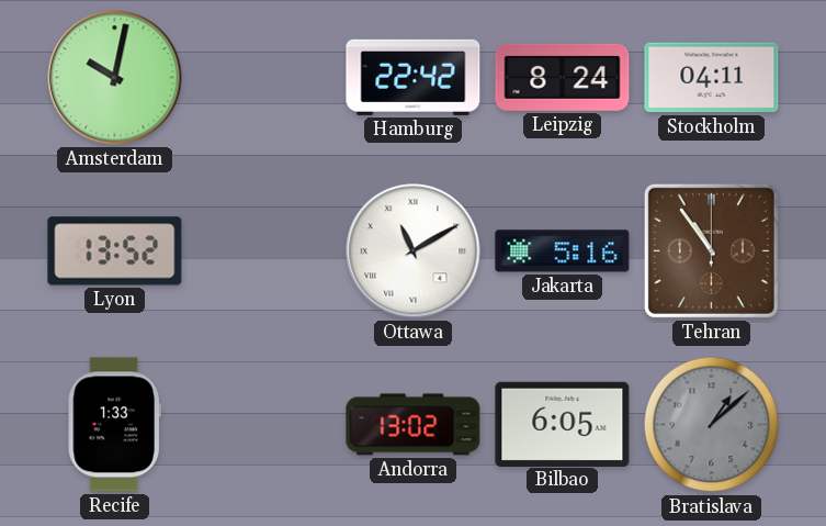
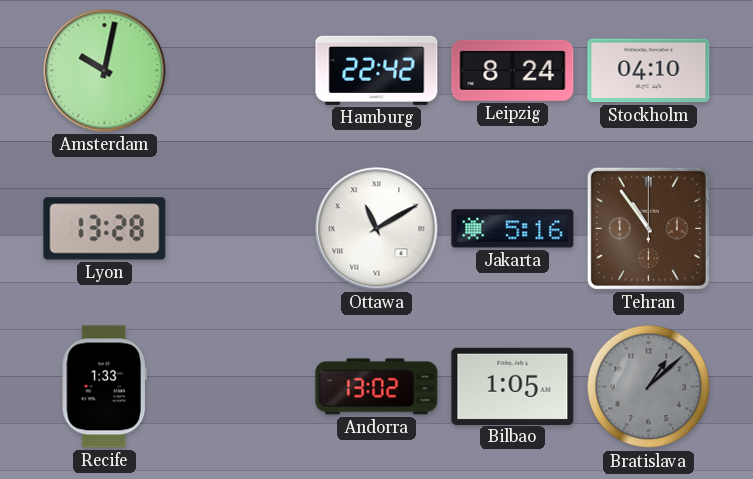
Stockholm: 04:11 -> 04:10
Lyon: 13:52 -> 13:28
Bilbao: 6:05 -> 1:05
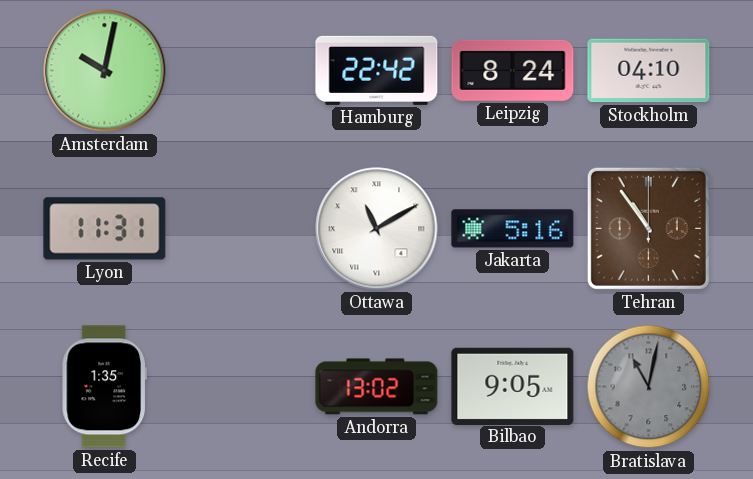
Lyon: 13:28 -> 11:31
Recife: 1:33 -> 1:35
Bilbao: 1:05 -> 9:05
Bratislava: 1:08 -> 11:02
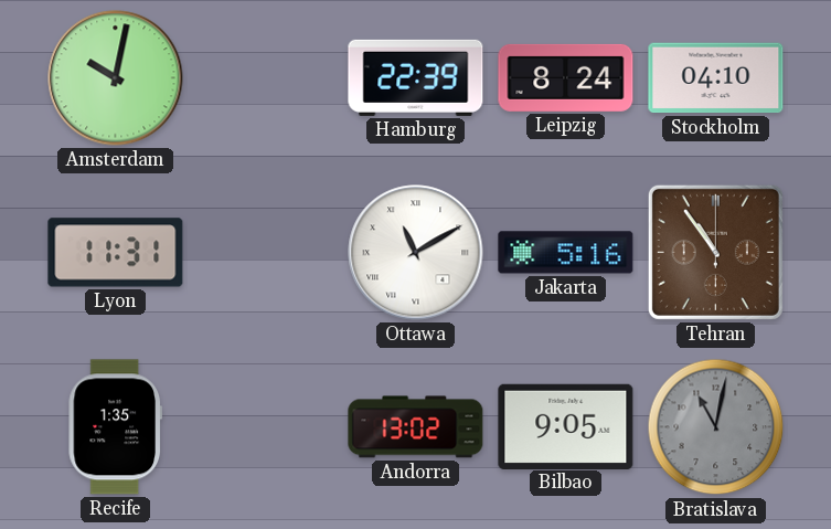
Hamburg: 22:42 -> 22:39
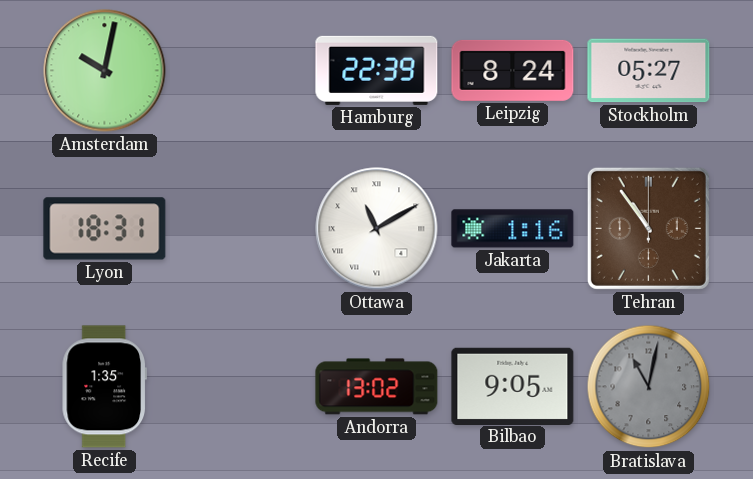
Stockholm: 04:10 -> 05:27
Lyon: 11:31 -> 18:31
Jakarta: 5:16 -> 1:16
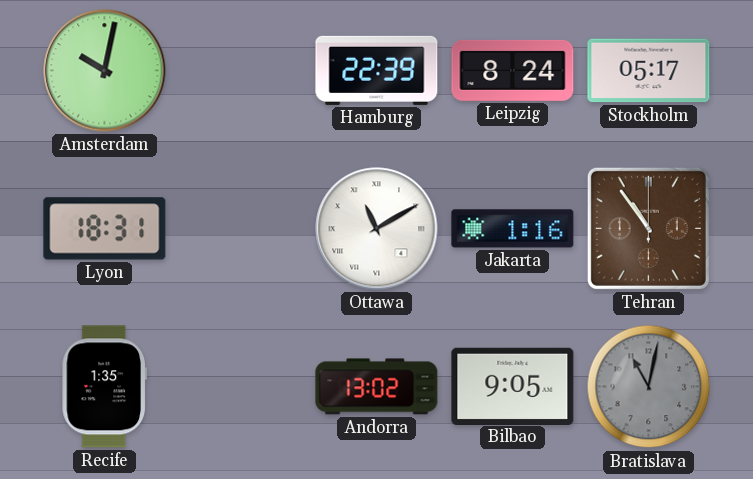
Stockholm: 05:27 -> 05:17
